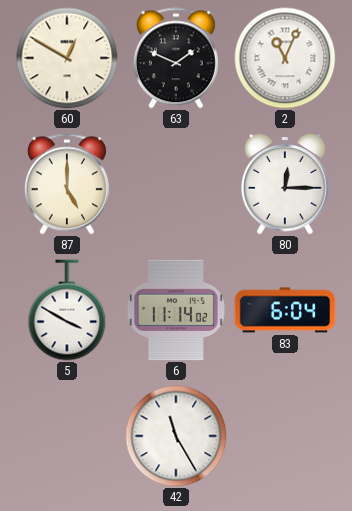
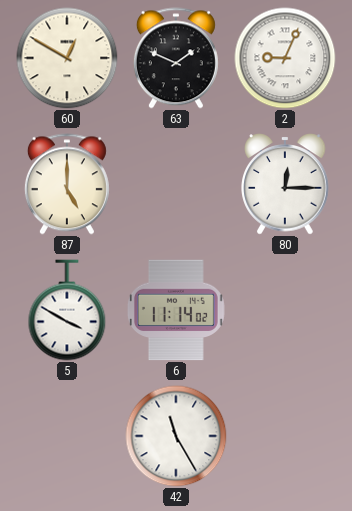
2: 11:04 -> 9:04
83: 6:04 -> none
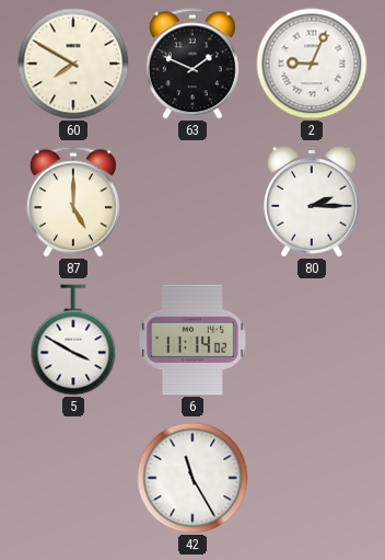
60: 12:50 -> 7:50
80: 12:15 -> 2:15
